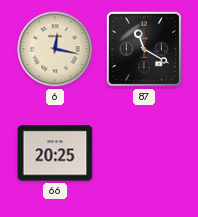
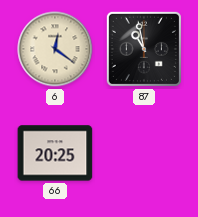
6: 12:17 -> 12:21
87: 11:20 -> 10:58
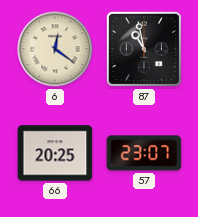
57: none -> 23:07
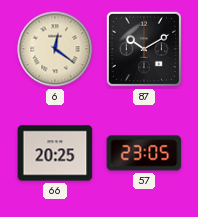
87: 10:58 -> 10:10
57: 23:07 -> 23:05
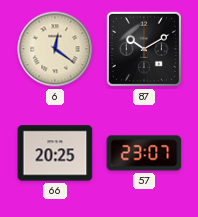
57: 23:05 -> 23:07
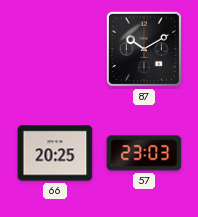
6: 12:21 -> none
57: 23:07 -> 23:03
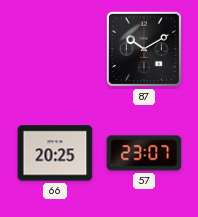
57: 23:03 -> 23:07
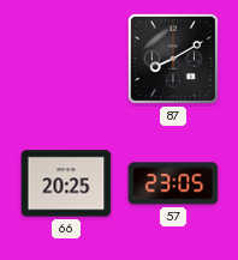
87: 10:10 -> 8:10
57: 23:07 -> 23:05
